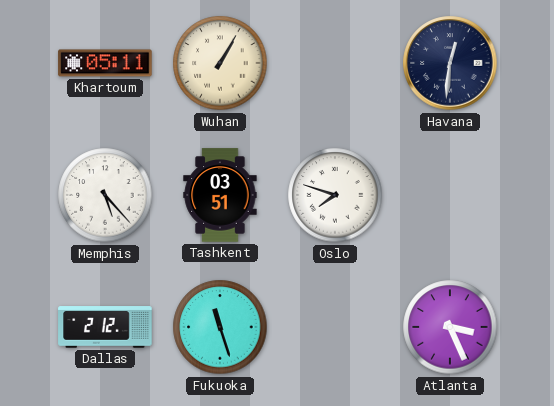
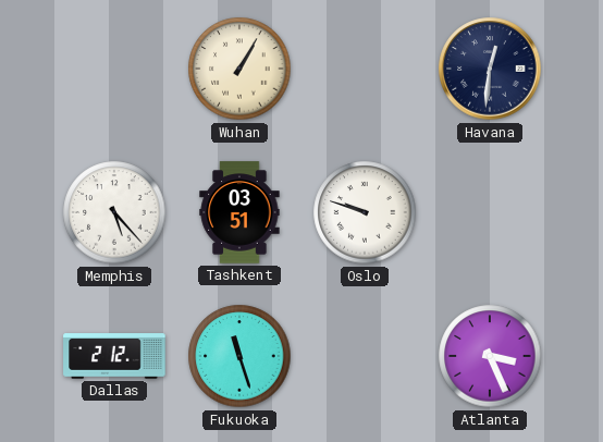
Khartoum: 05:11 -> none
Oslo: 7:48 -> 9:48
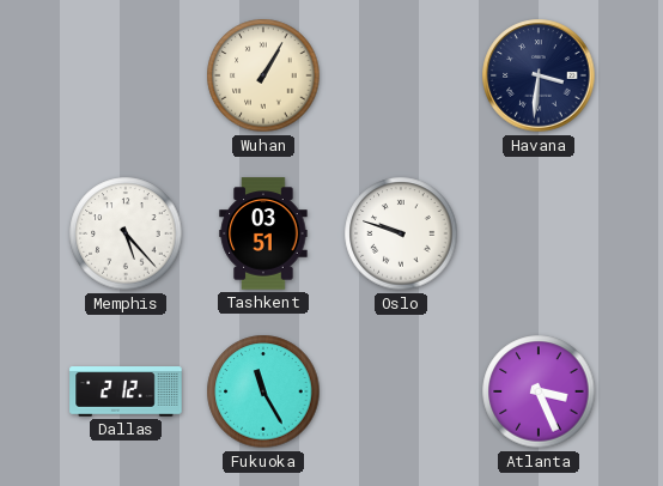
Havana: 12:31 -> 3:31
Fukuoka: 11:27 -> 11:25
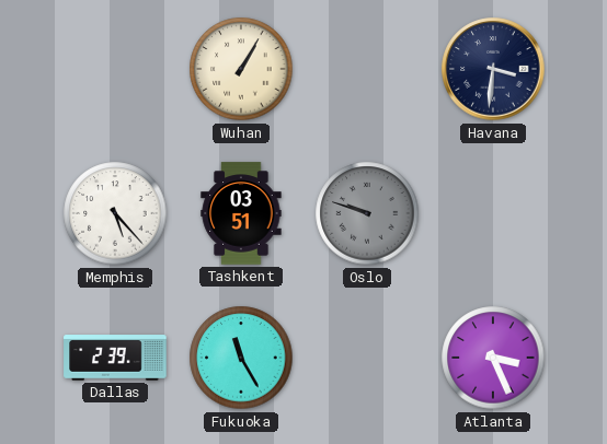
Oslo dial: white -> grey
Dallas: 2:12 -> 2:39
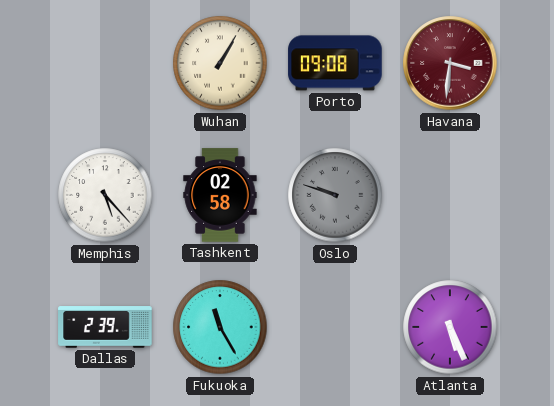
Porto: none -> 09:08
Havana dial: navy -> burgundy
Tashkent: 03:51 -> 02:58
Atlanta: 3:26 -> 5:26
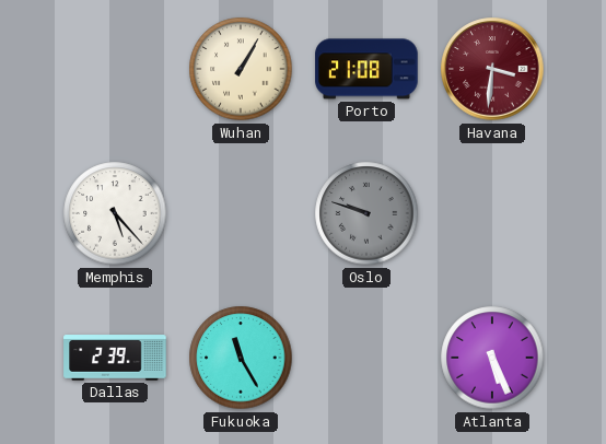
Porto: 09:08 -> 21:08
Tashkent: 02:58 -> none
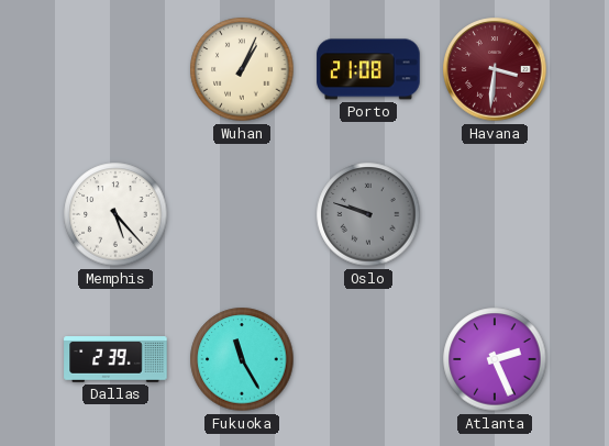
Wuhan: 1:05 -> 1:04
Atlanta: 5:26 -> 2:26
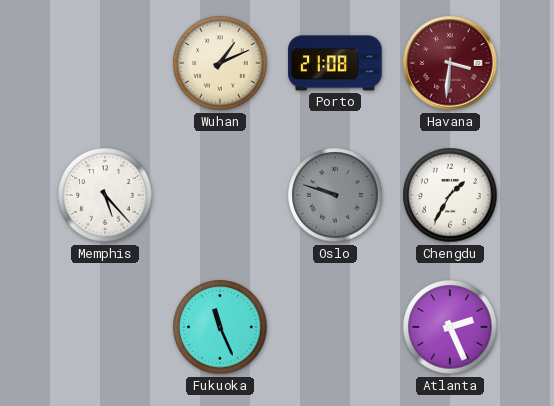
Wuhan: 1:04 -> 1:11
Chengdu: none -> 1:35
Dallas: 2:39 -> none
Fukuoka: 11:25 -> 11:26
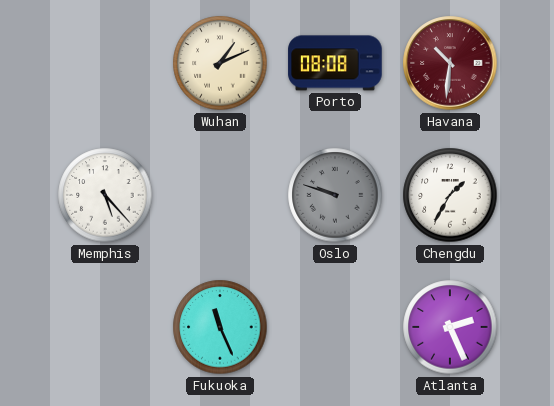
Porto: 21:08 -> 08:08
Havana: 3:31 -> 10:31
